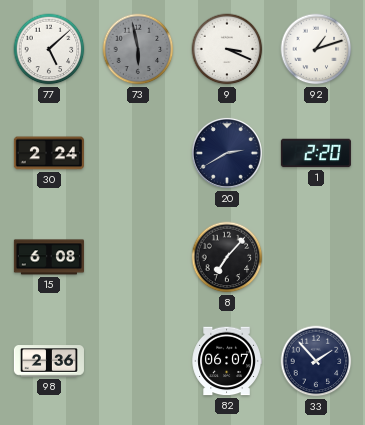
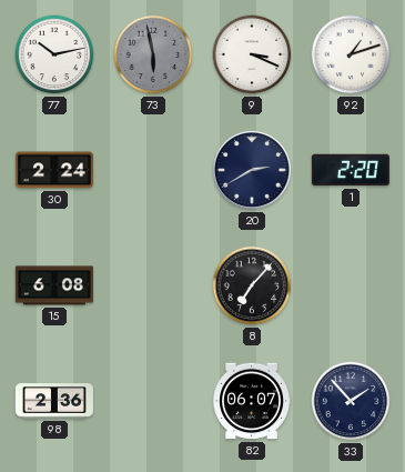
77: 5:08 -> 10:13
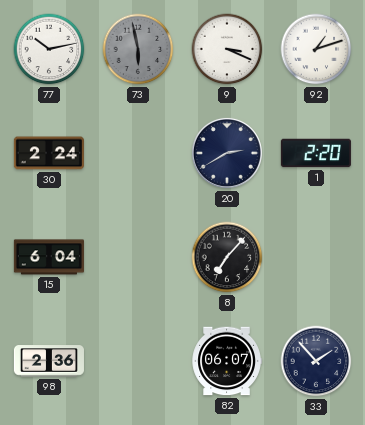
15: 6:08 -> 6:04
